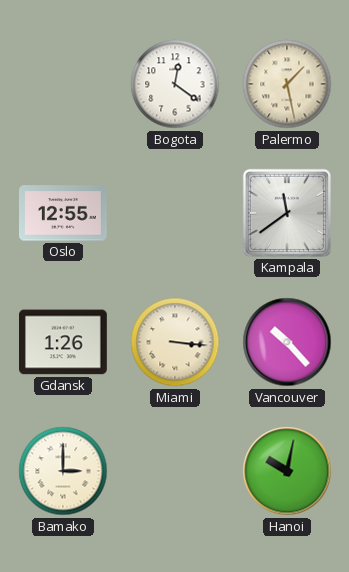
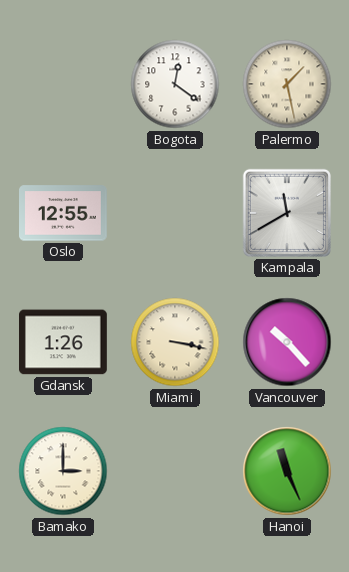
Kampala: 11:39 -> 11:40
Miami: 3:16 -> 3:17
Hanoi: 10:02 -> 11:26
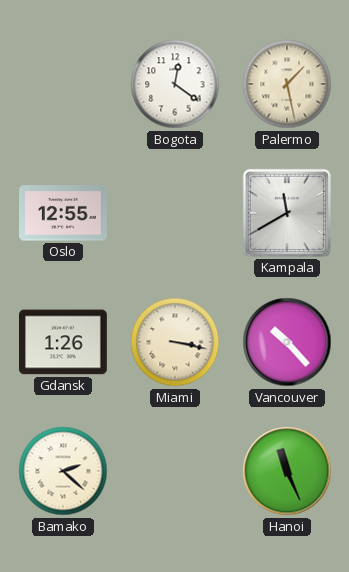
Bamako: 3:00 -> 2:22
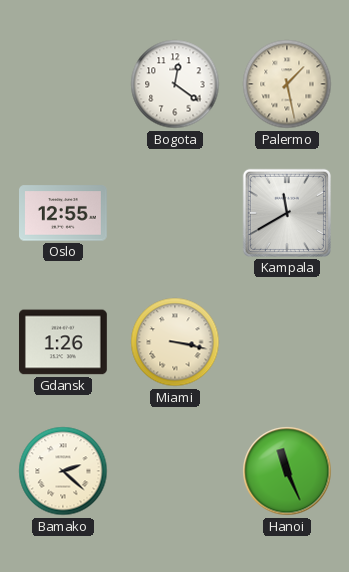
Vancouver: 10:23 -> none
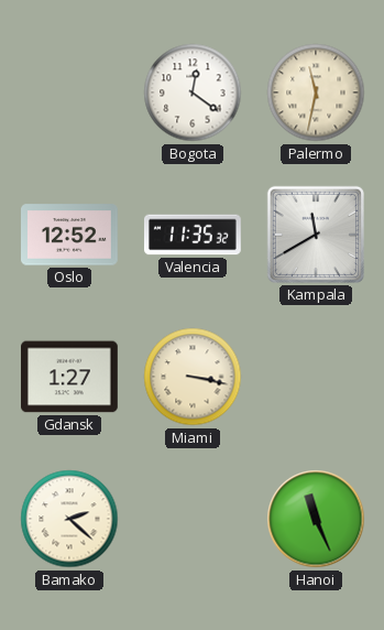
Palermo: 1:28 -> 11:32
Oslo: 12:55 -> 12:52
Valencia: none -> 11:35
Gdansk: 1:26 -> 1:27
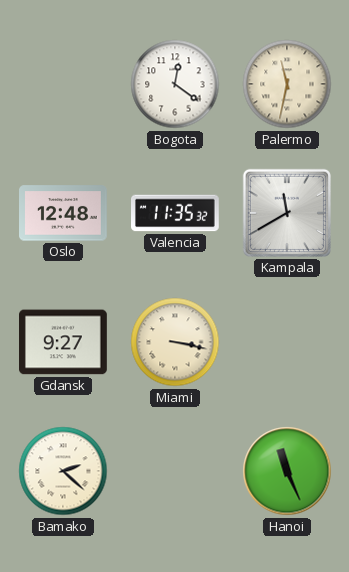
Oslo: 12:52 -> 12:48
Gdansk: 1:27 -> 9:27
